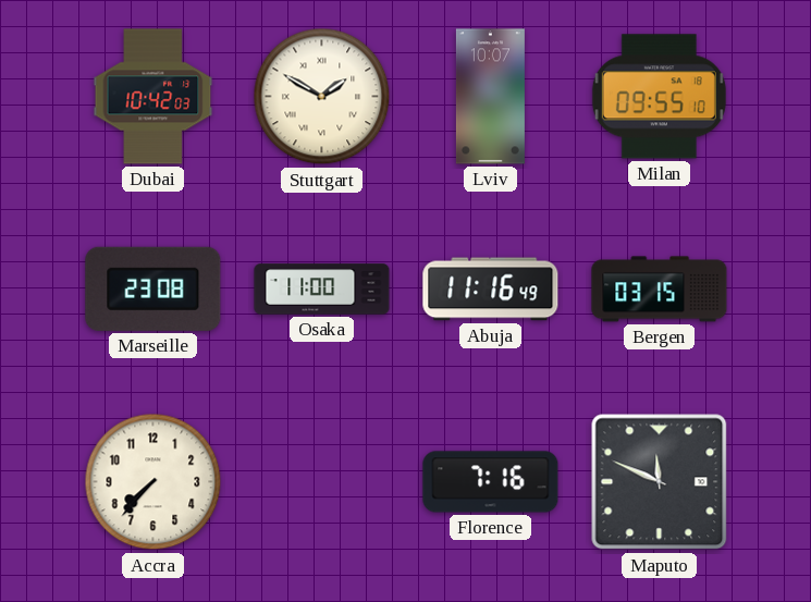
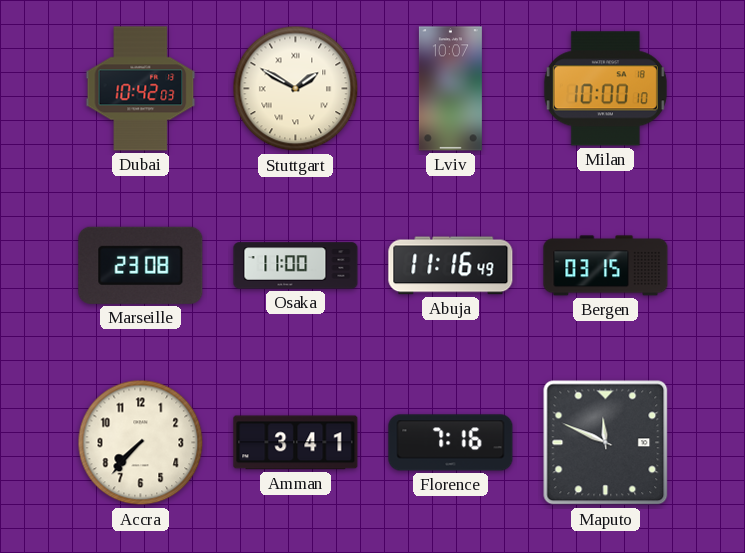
Milan: 09:55 -> 10:00
Amman: none -> 3:41
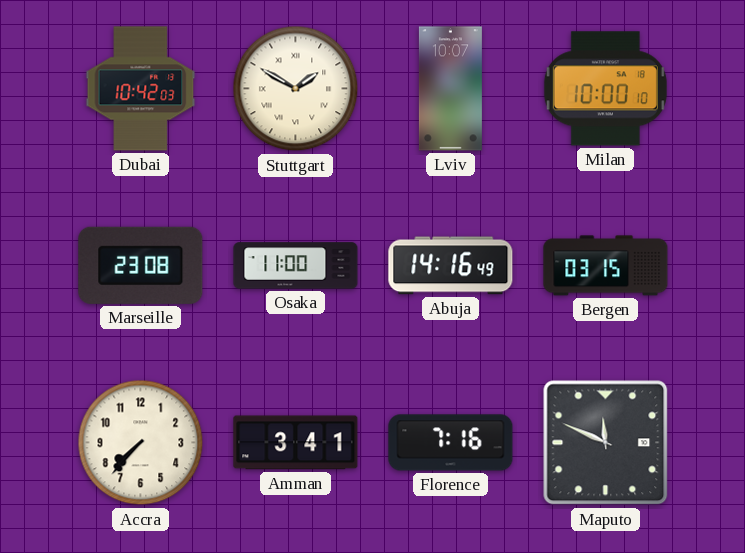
Abuja: 11:16 -> 14:16
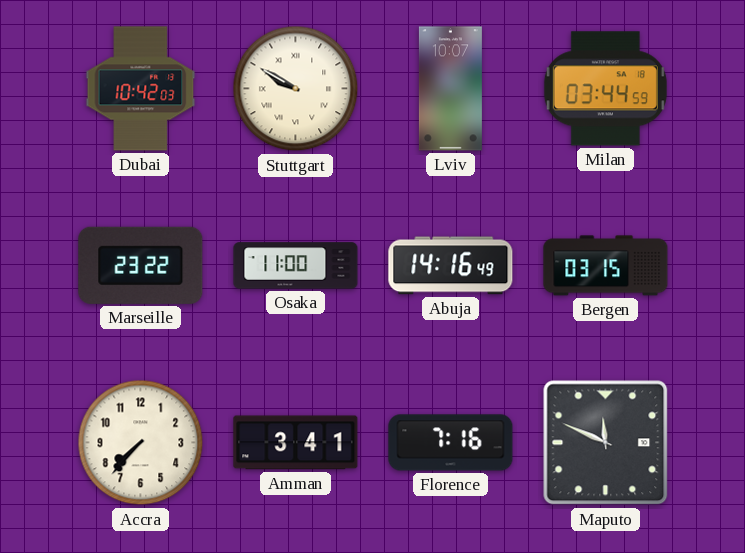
Stuttgart: 1:50 -> 9:50
Milan: 10:00 -> 03:44
Marseille: 23:08 -> 23:22
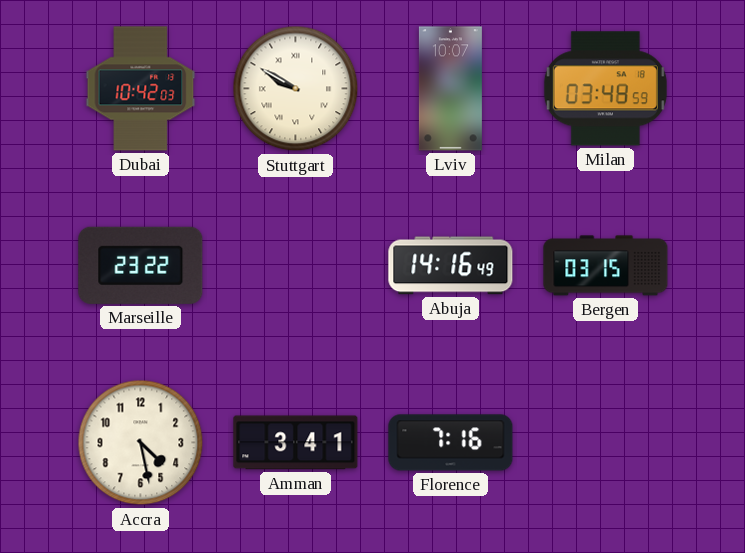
Milan: 03:44 -> 03:48
Osaka: 11:00 -> none
Accra: 7:37 -> 4:28
Maputo: 11:49 -> none
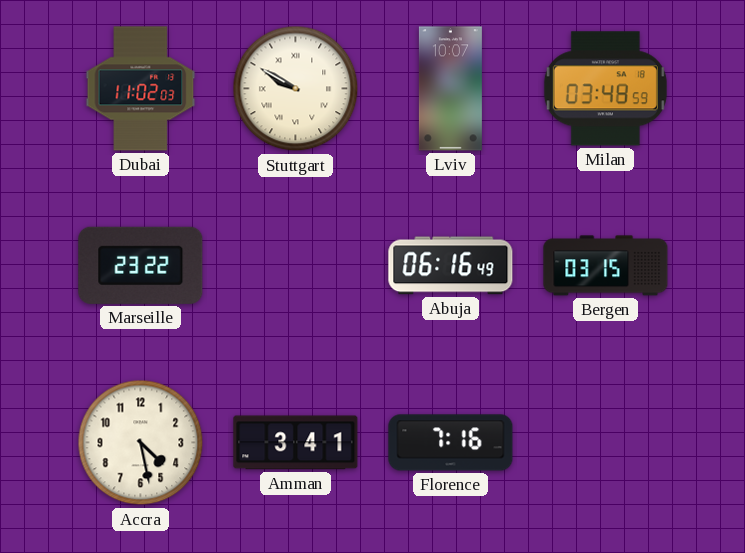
Dubai: 10:42 -> 11:02
Abuja: 14:16 -> 06:16
